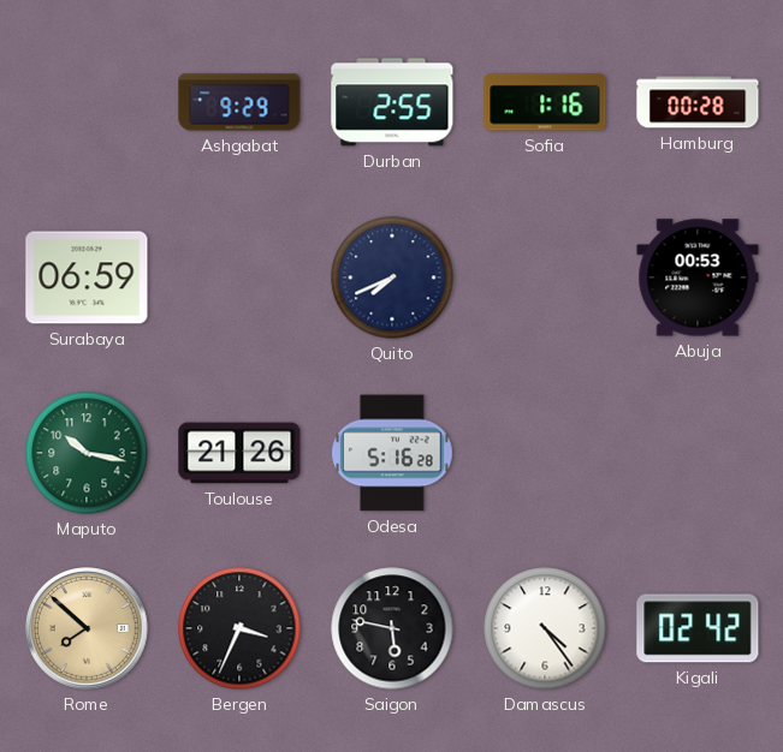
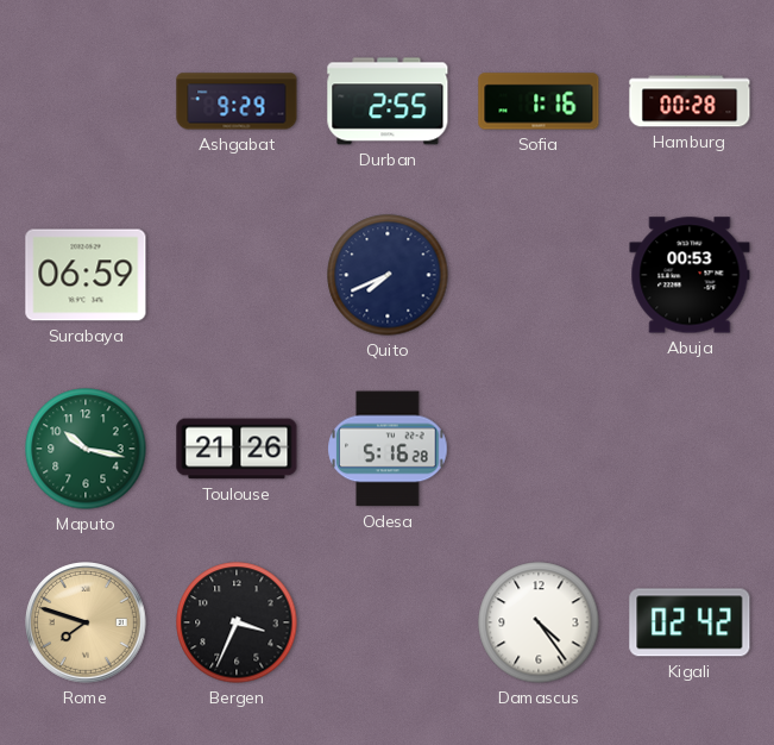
Rome: 7:52 -> 7:48
Saigon: 5:47 -> none
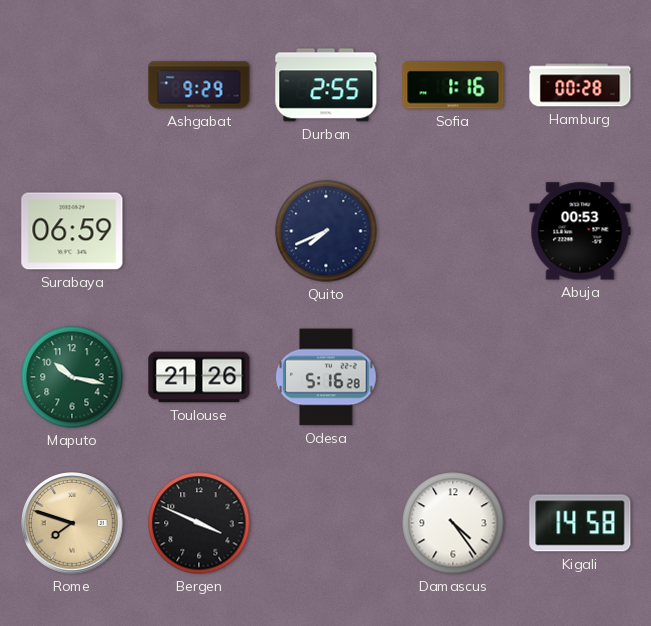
Bergen: 3:34 -> 3:49
Kigali: 02:42 -> 14:58
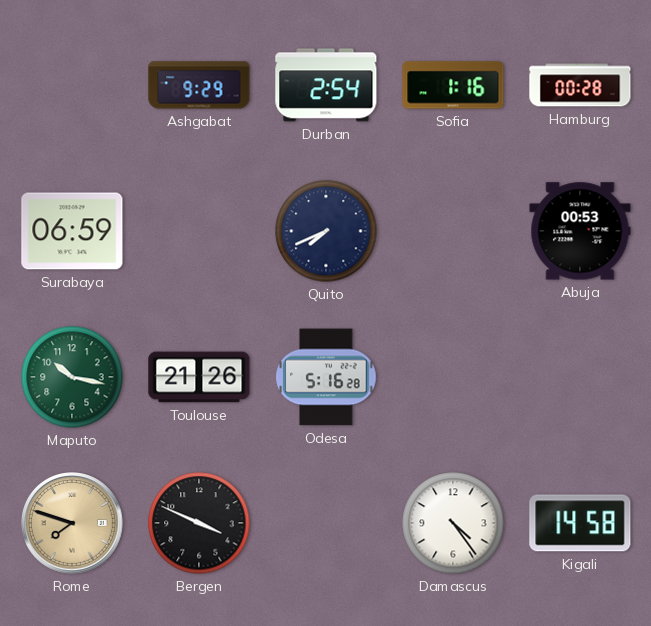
Durban: 2:55 -> 2:54
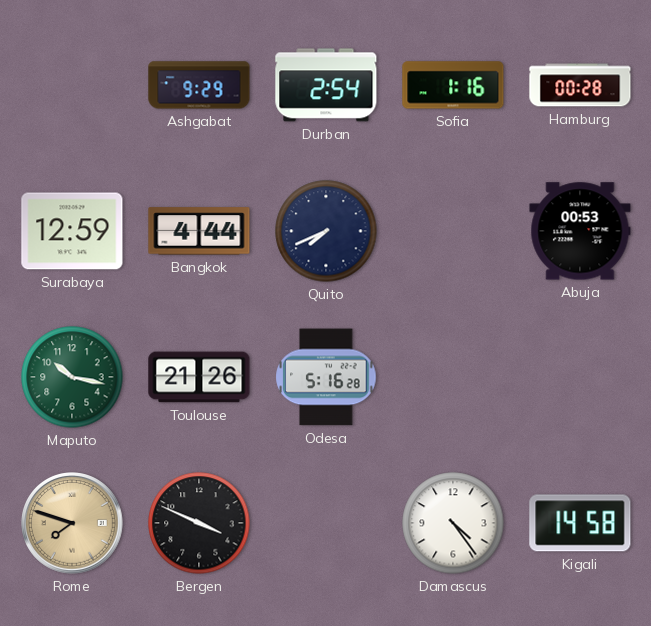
Surabaya: 06:59 -> 12:59
Bangkok: none -> 4:44
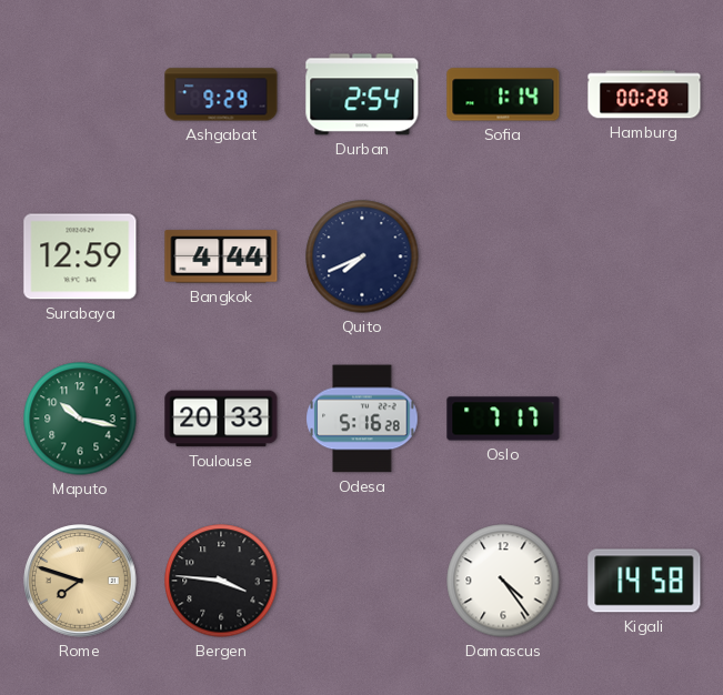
Sofia: 1:16 -> 1:14
Abuja: 00:53 -> none
Toulouse: 21:26 -> 20:33
Oslo: none -> 7:17
Bergen: 3:49 -> 3:46
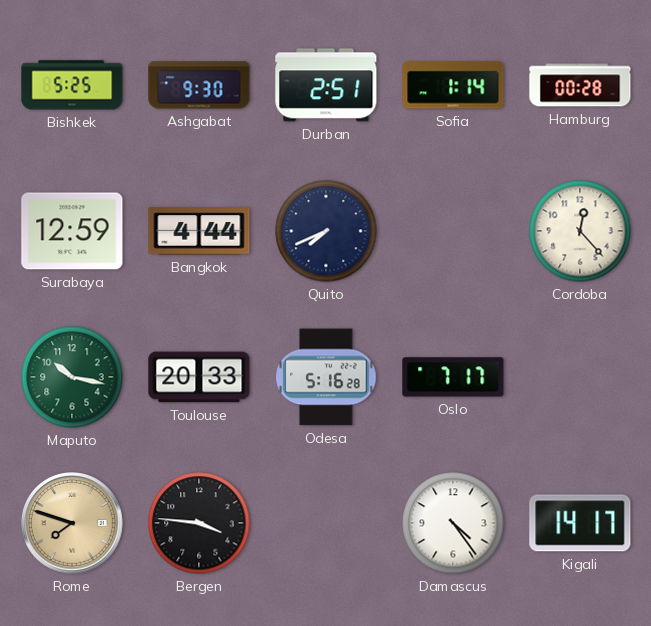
Bishkek: none -> 5:25
Ashgabat: 9:29 -> 9:30
Durban: 2:54 -> 2:51
Cordoba: none -> 12:23
Kigali: 14:58 -> 14:17
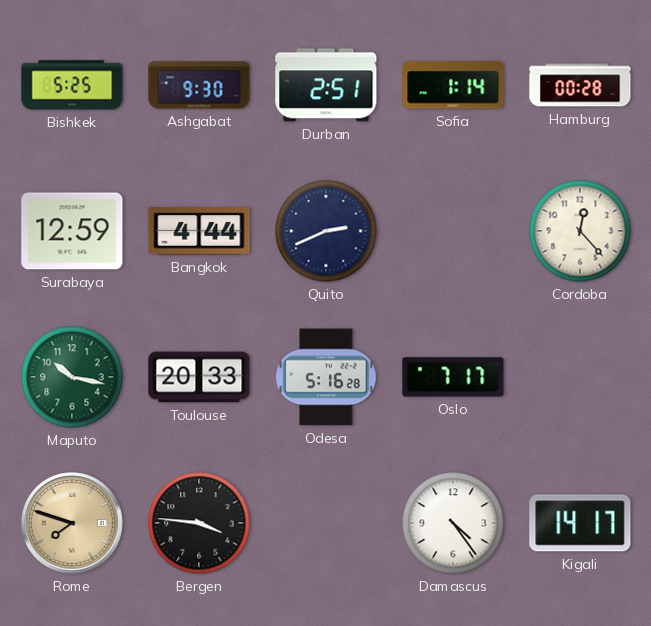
Quito: 7:41 -> 2:41
